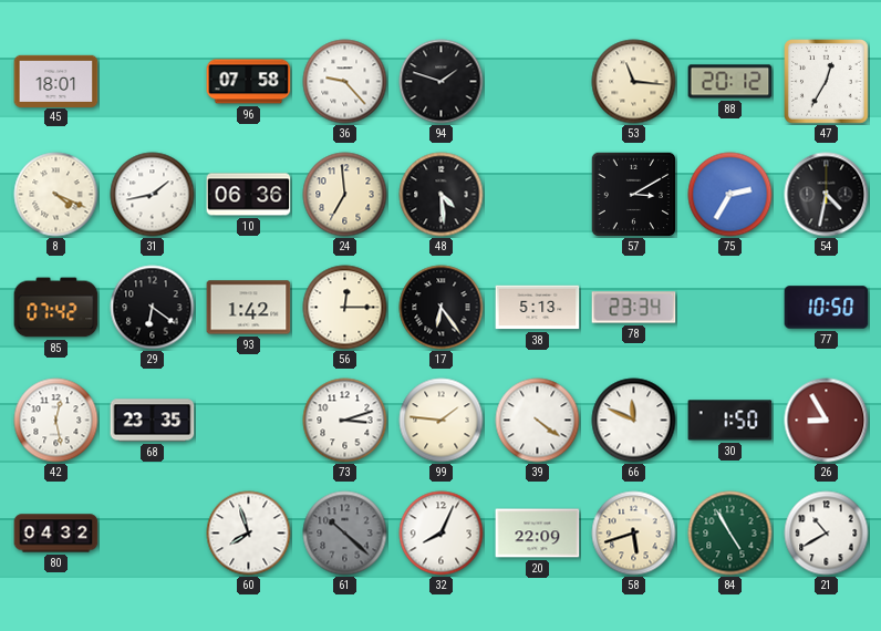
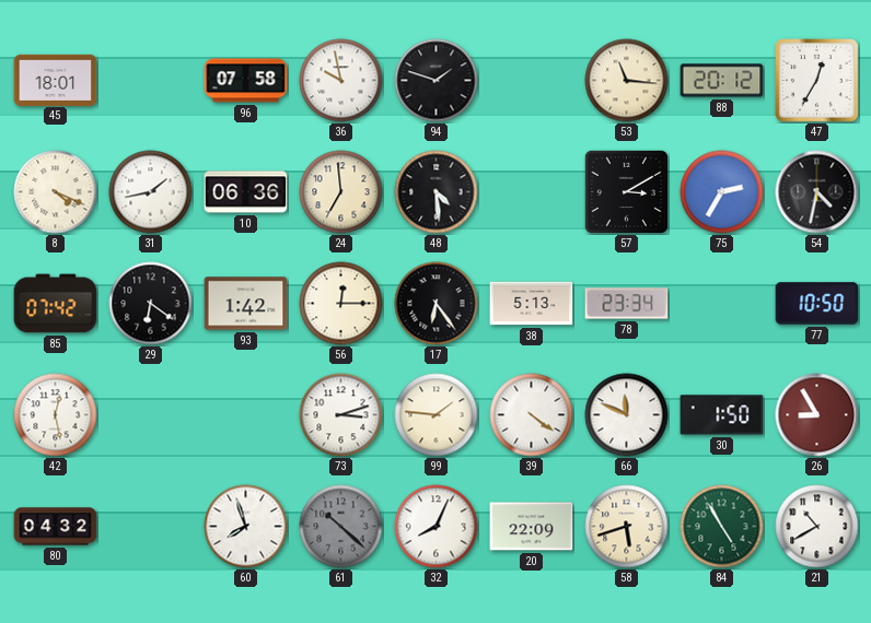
36: 9:23 -> 9:58
68: 23:35 -> none
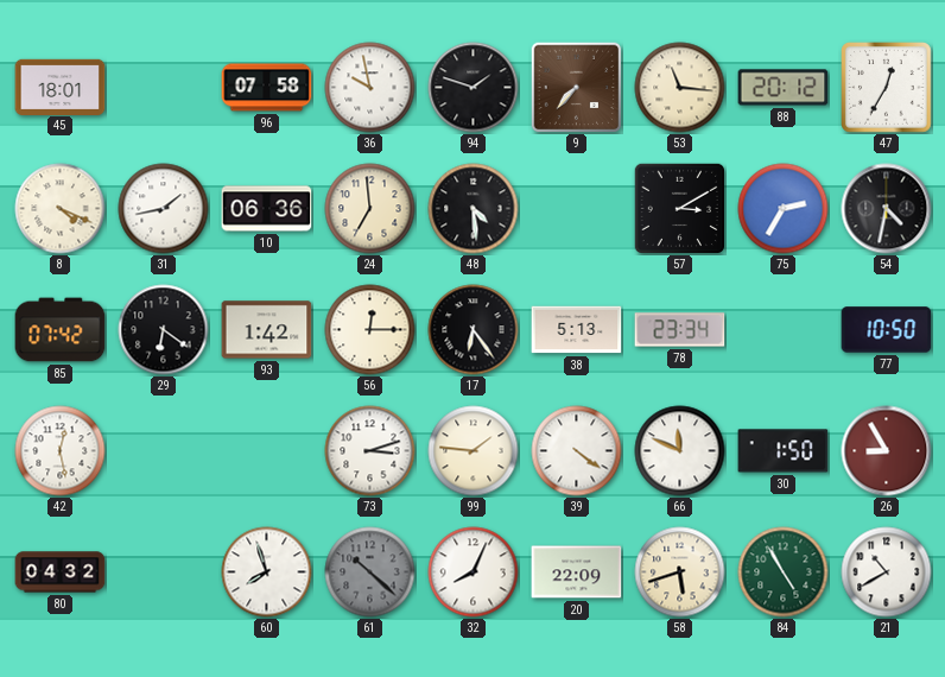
9: none -> 7:37
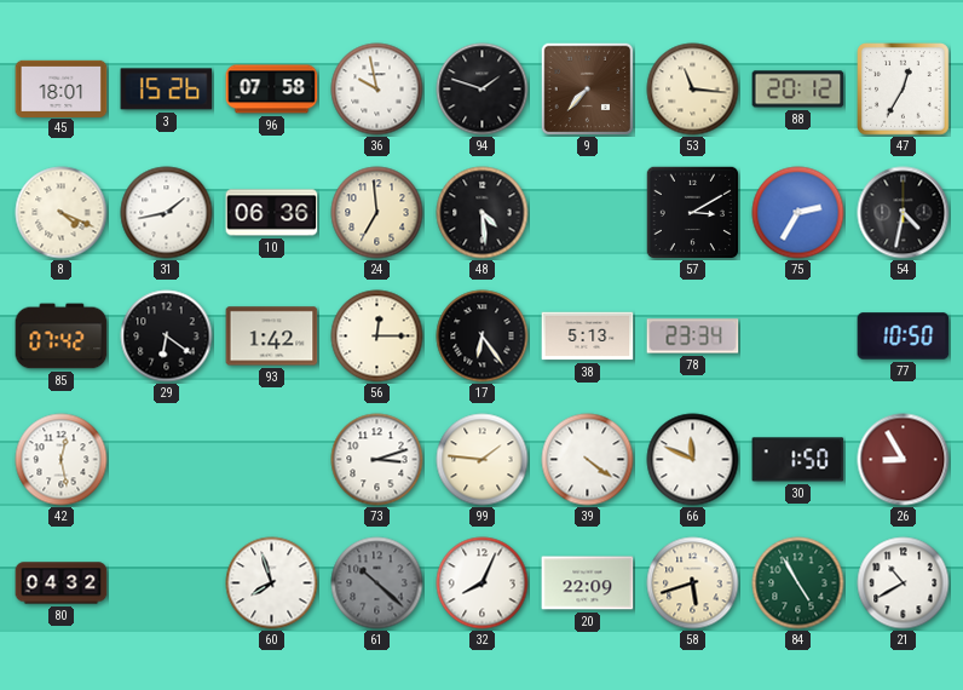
3: none -> 15:26
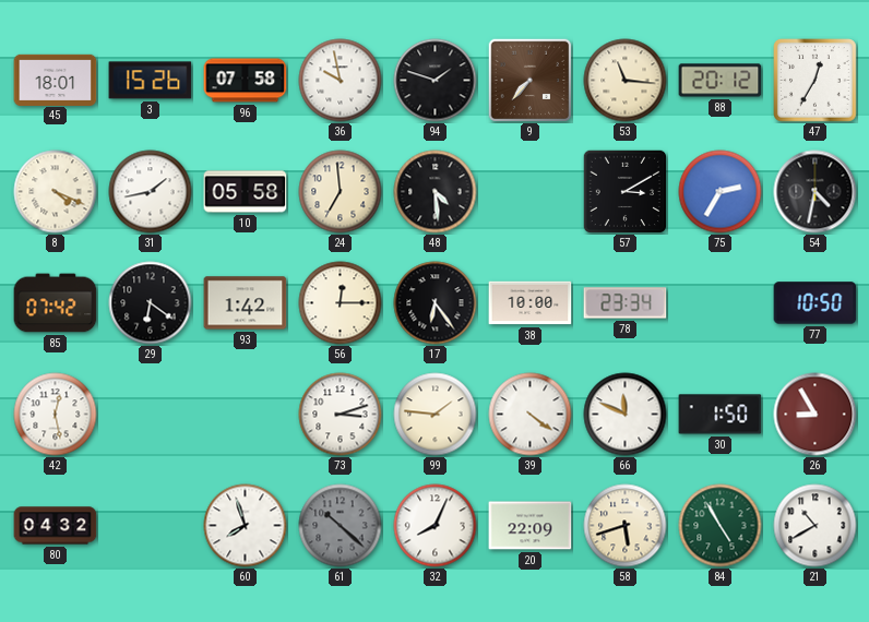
10: 06:36 -> 05:58
38: 5:13 -> 10:00
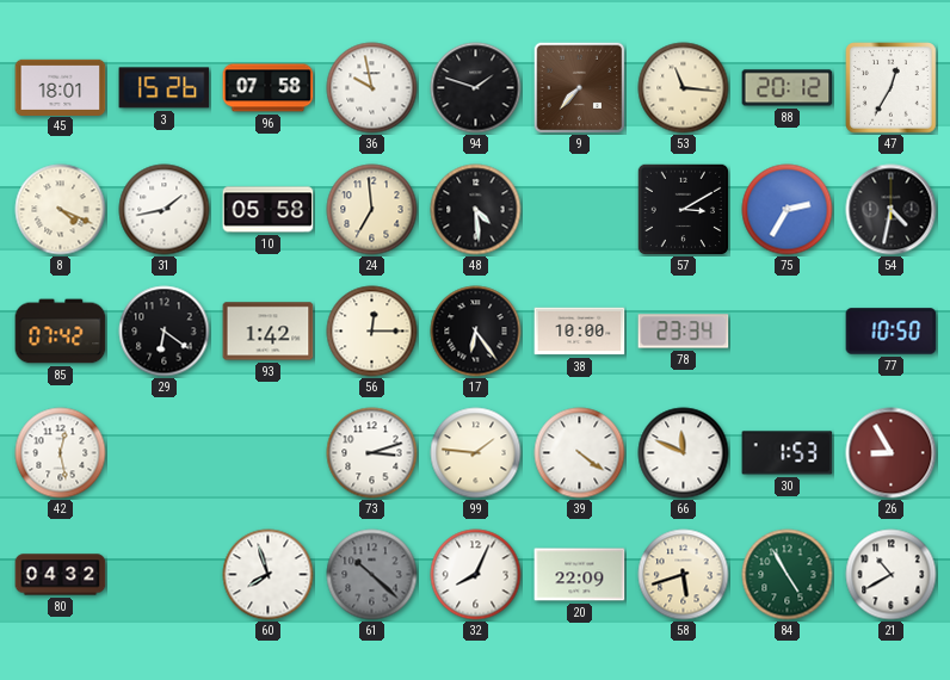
30: 1:50 -> 1:53
